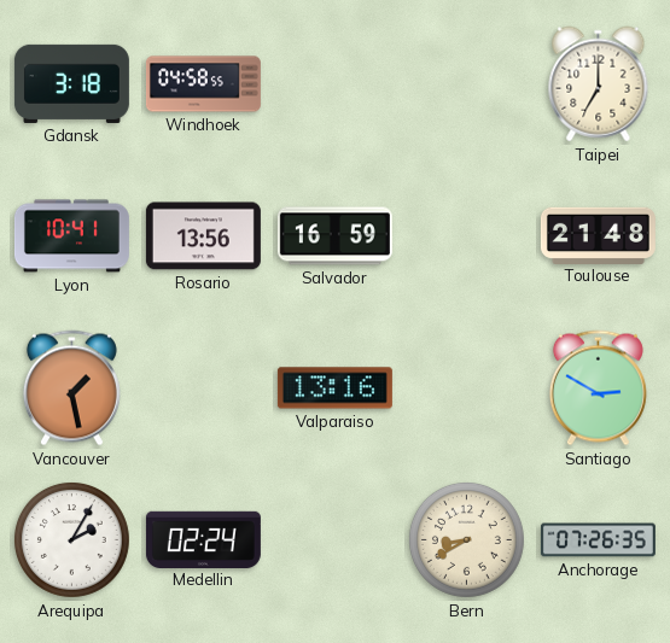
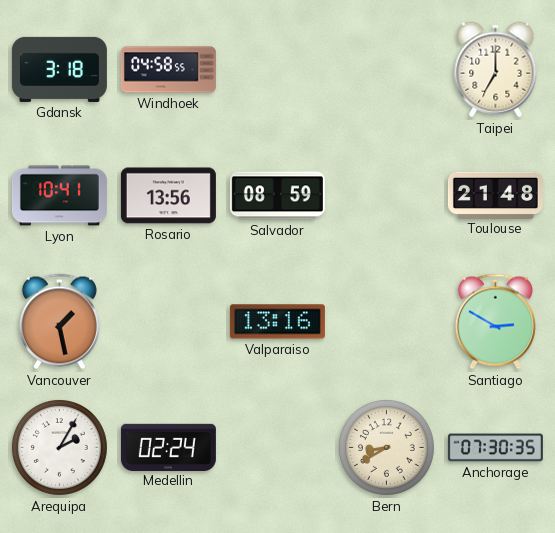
Salvador: 16:59 -> 08:59
Anchorage: 07:26 -> 07:30
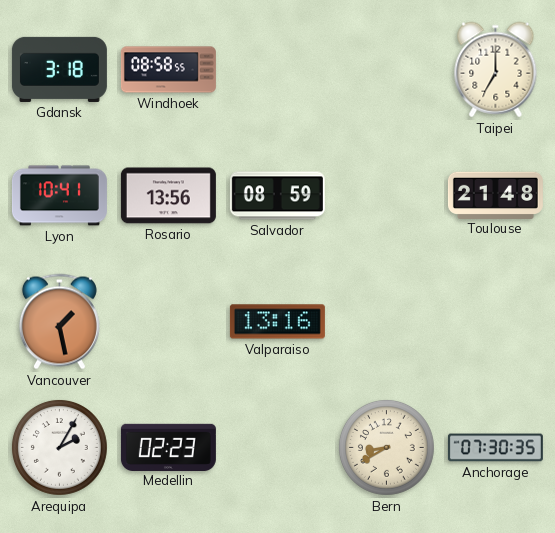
Windhoek: 04:58 -> 08:58
Santiago: 2:50 -> none
Medellin: 02:24 -> 02:23
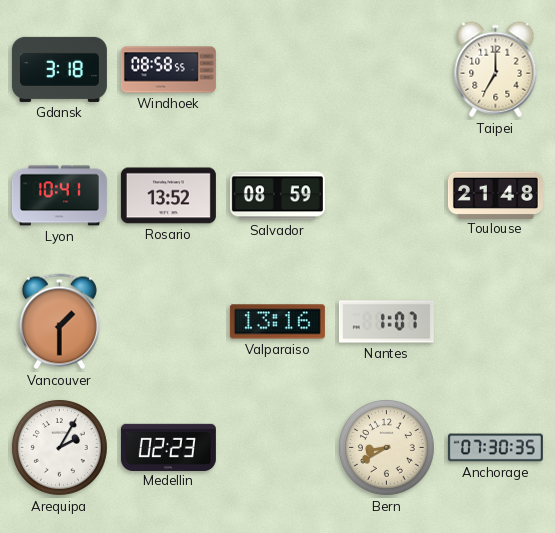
Rosario: 13:56 -> 13:52
Vancouver: 1:28 -> 1:30
Nantes: none -> 1:07
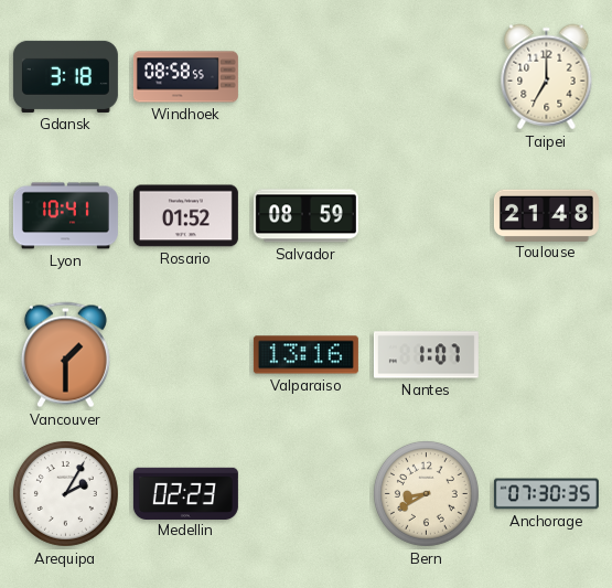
Rosario: 13:52 -> 01:52
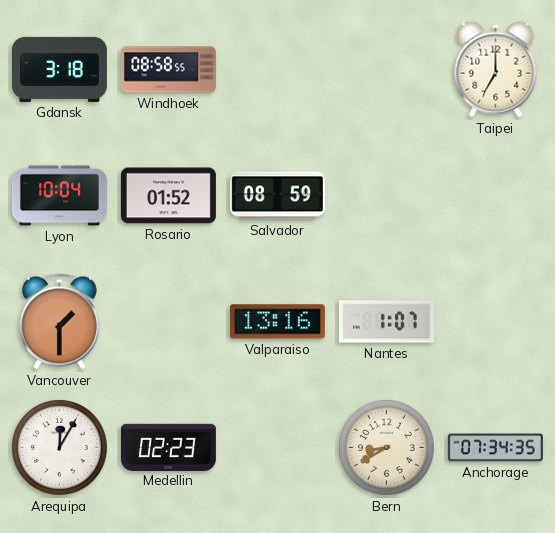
Lyon: 10:41 -> 10:04
Toulouse: 21:48 -> none
Arequipa: 2:05 -> 12:05
Anchorage: 07:30 -> 07:34
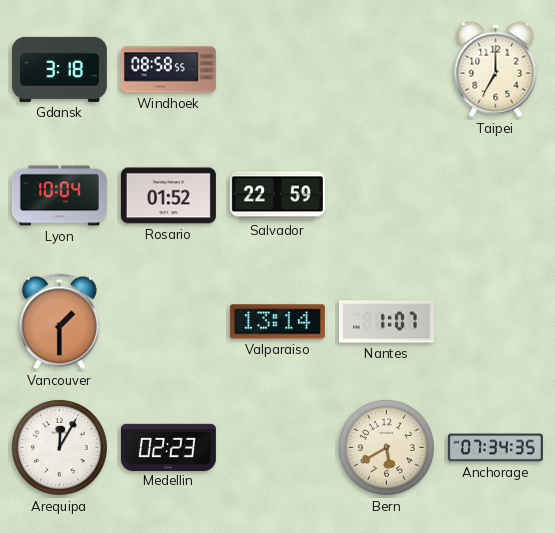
Salvador: 08:59 -> 22:59
Valparaiso: 13:16 -> 13:14
Bern: 8:40 -> 5:40
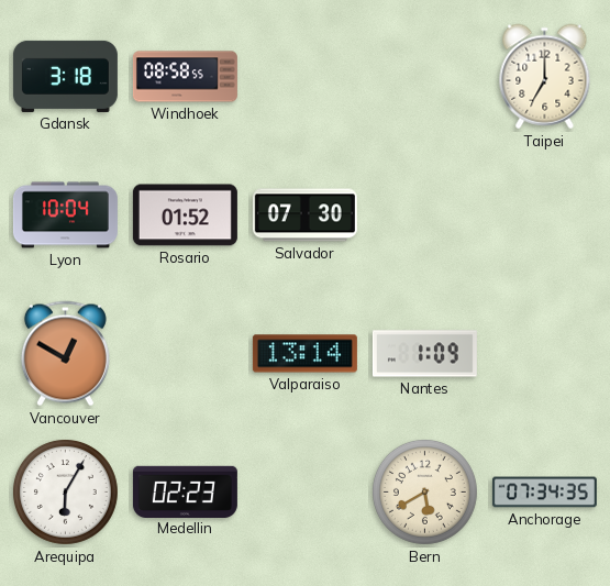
Salvador: 22:59 -> 07:30
Vancouver: 1:30 -> 12:50
Nantes: 1:07 -> 1:09
Arequipa: 12:05 -> 6:05
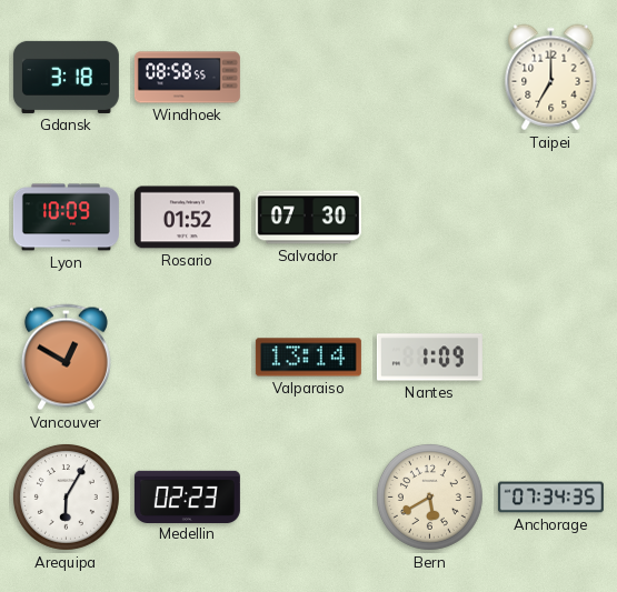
Lyon: 10:04 -> 10:09
